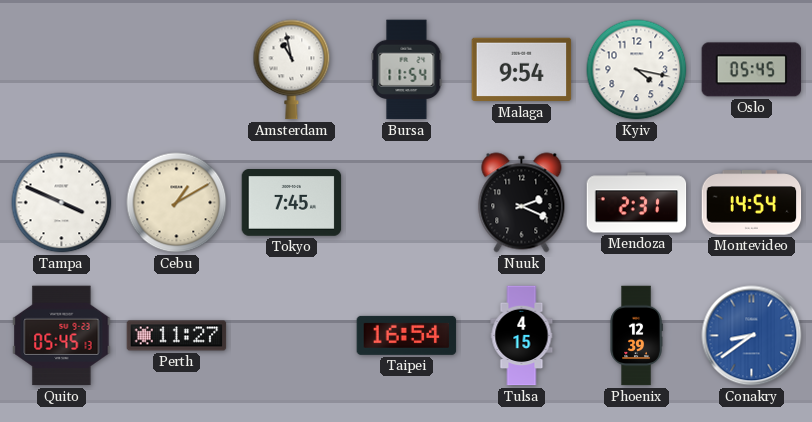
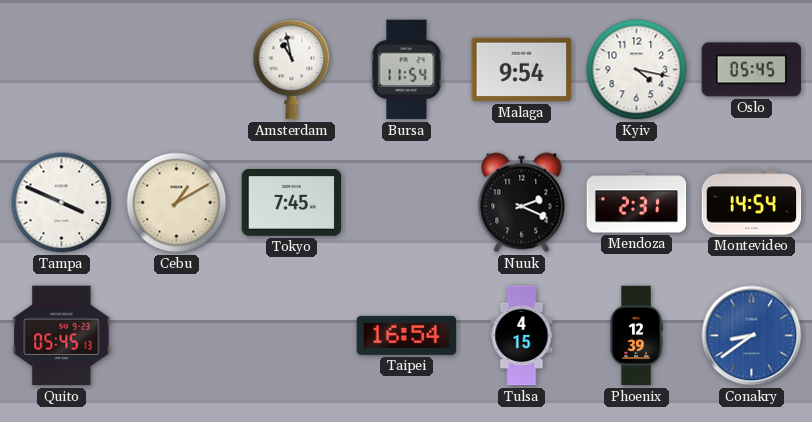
Perth: 11:27 -> none
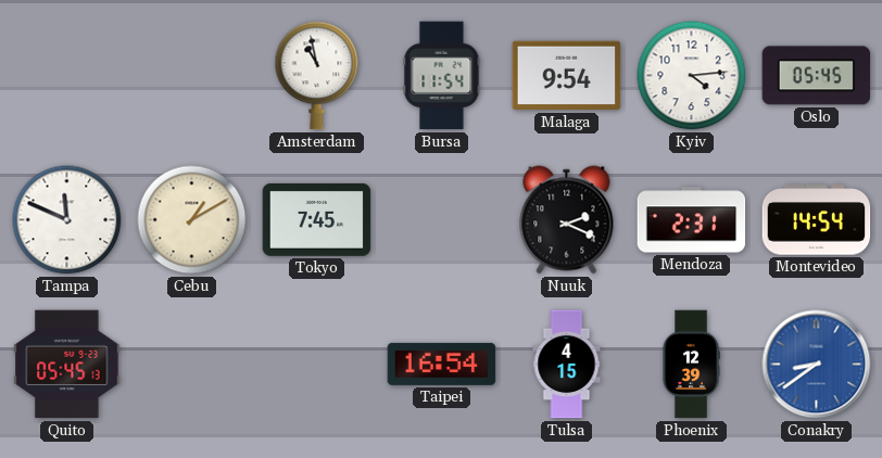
Kyiv: 4:17 -> 4:14
Tampa: 3:49 -> 11:49
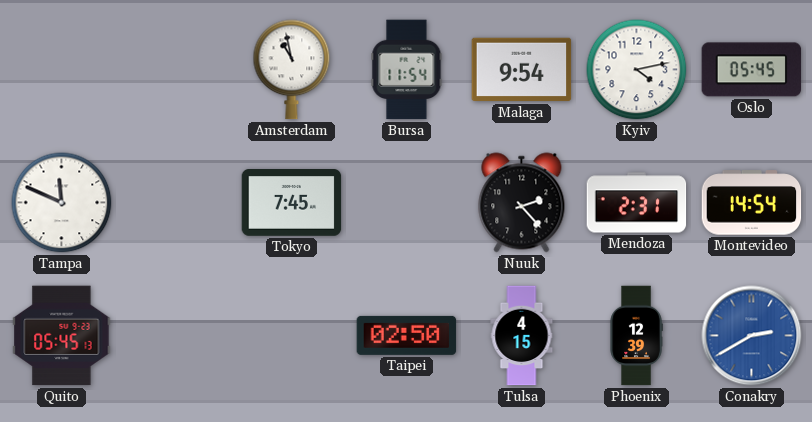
Kyiv: 4:14 -> 4:13
Cebu: 1:10 -> none
Nuuk: 2:19 -> 2:23
Taipei: 16:54 -> 02:50
Conakry: 8:39 -> 2:40
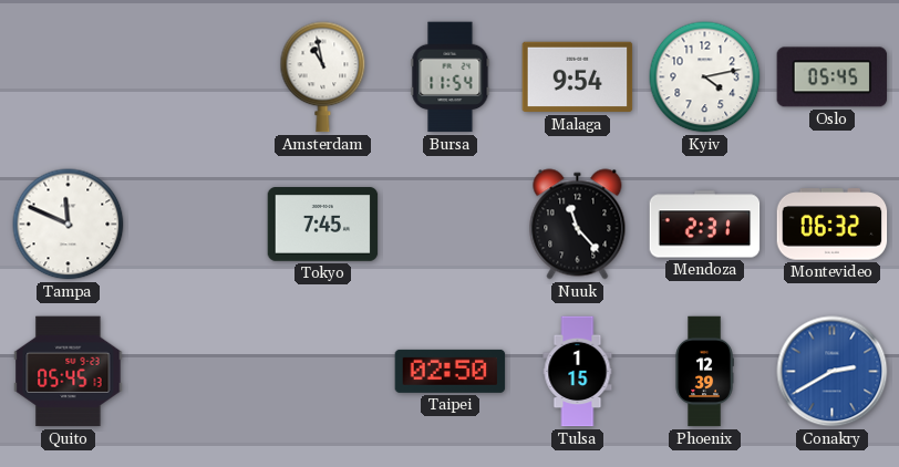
Nuuk: 2:23 -> 11:23
Montevideo: 14:54 -> 06:32
Tulsa: 4:15 -> 1:15
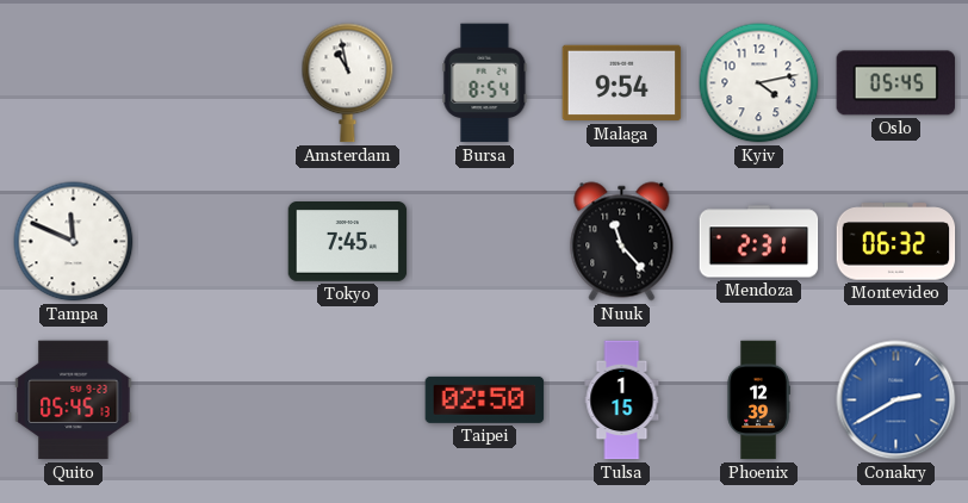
Bursa: 11:54 -> 8:54
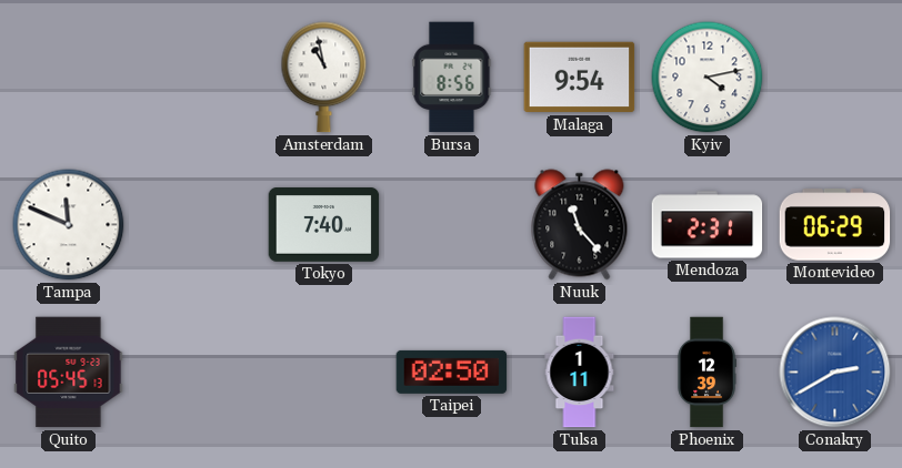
Bursa: 8:54 -> 8:56
Oslo: 05:45 -> none
Tokyo: 7:45 -> 7:40
Montevideo: 06:32 -> 06:29
Tulsa: 1:15 -> 1:11
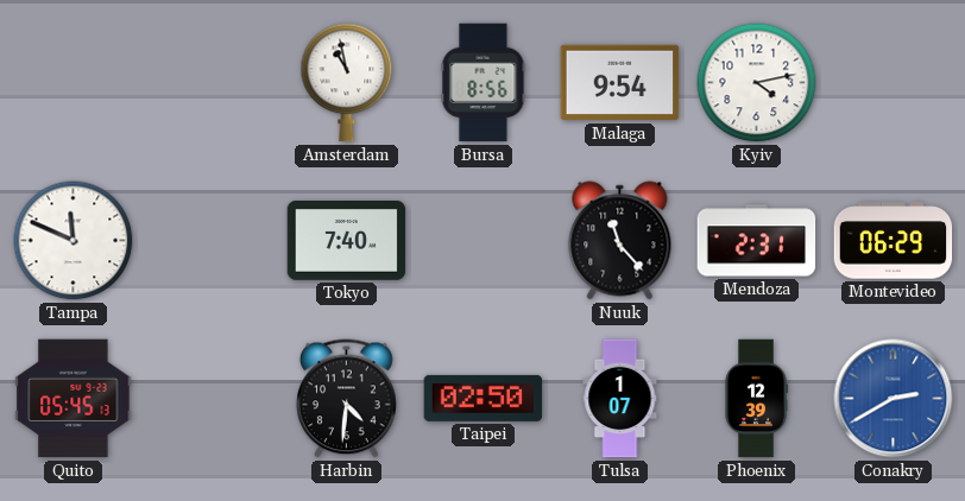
Harbin: none -> 4:31
Tulsa: 1:11 -> 1:07
